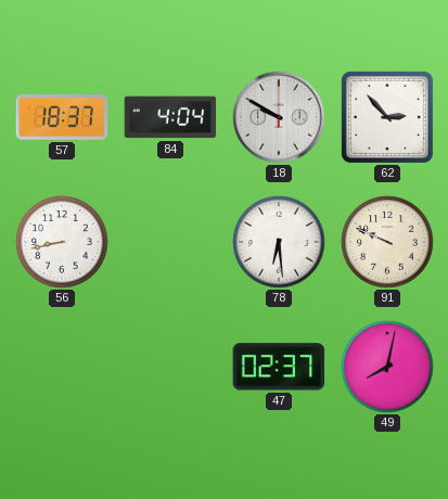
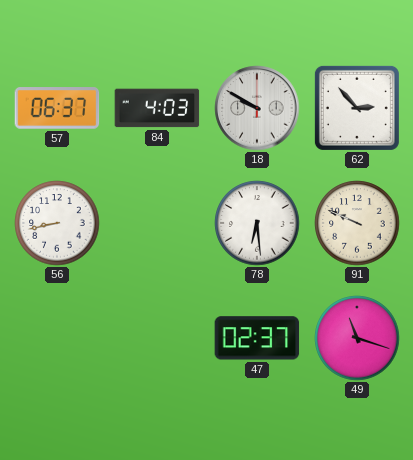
57: 18:37 -> 06:37
84: 4:04 -> 4:03
49: 8:02 -> 11:18
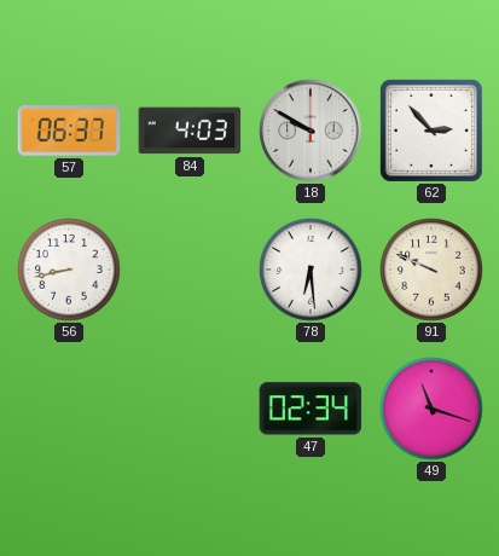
47: 02:37 -> 02:34
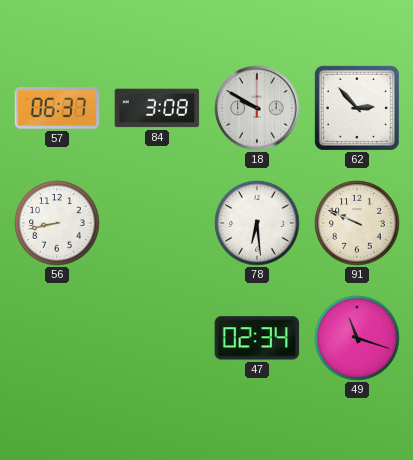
84: 4:03 -> 3:08
